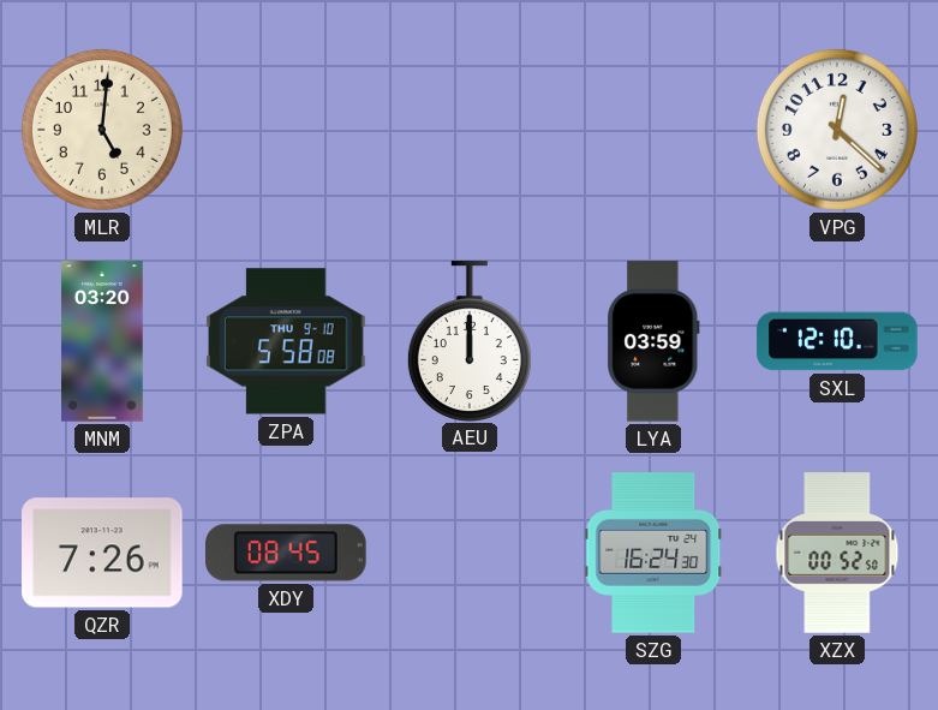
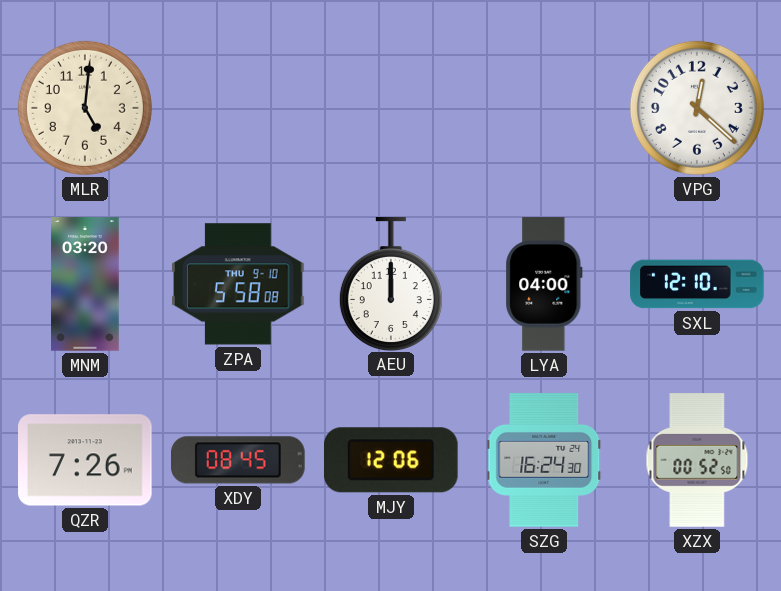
LYA: 03:59 -> 04:00
MJY: none -> 12:06
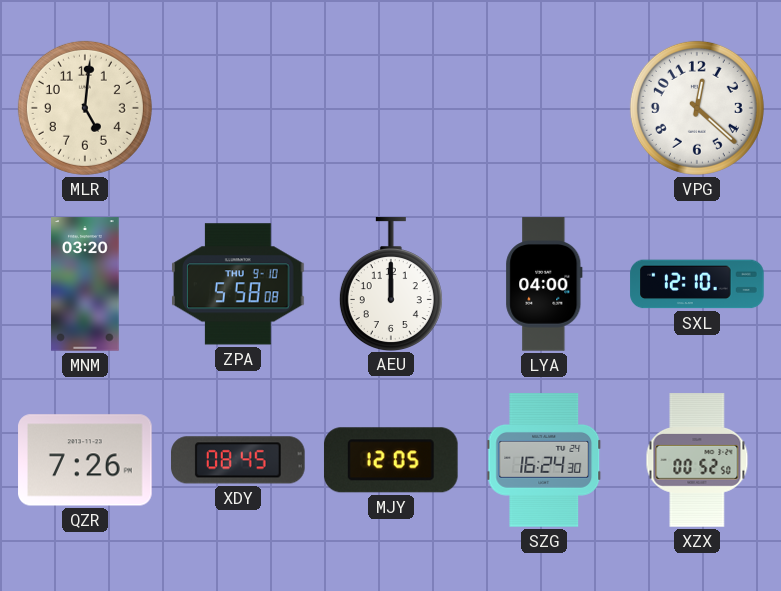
MJY: 12:06 -> 12:05
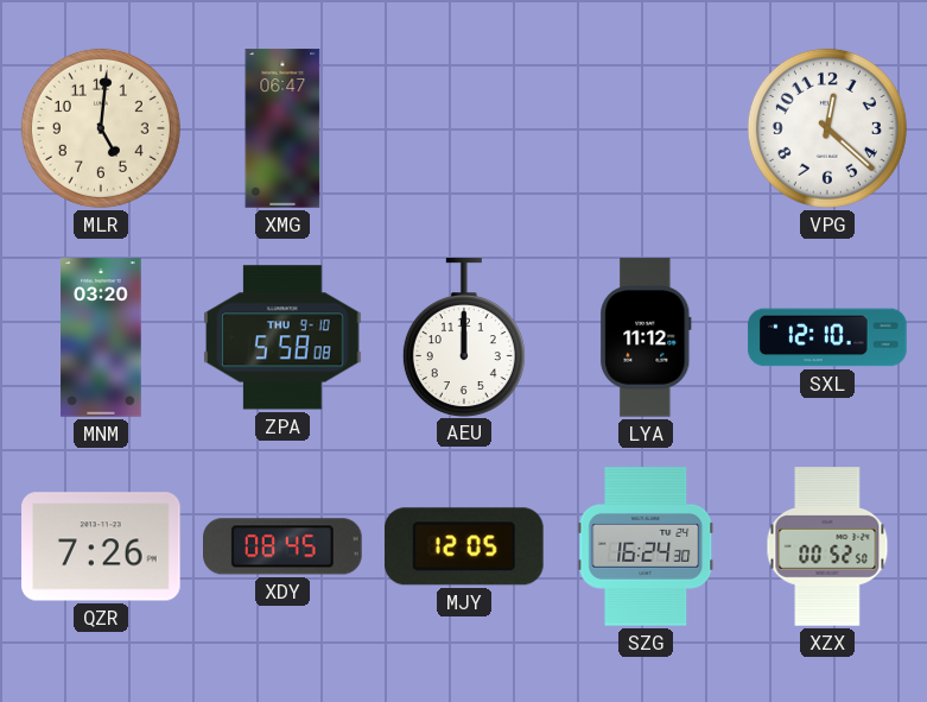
XMG: none -> 06:47
LYA: 04:00 -> 11:12
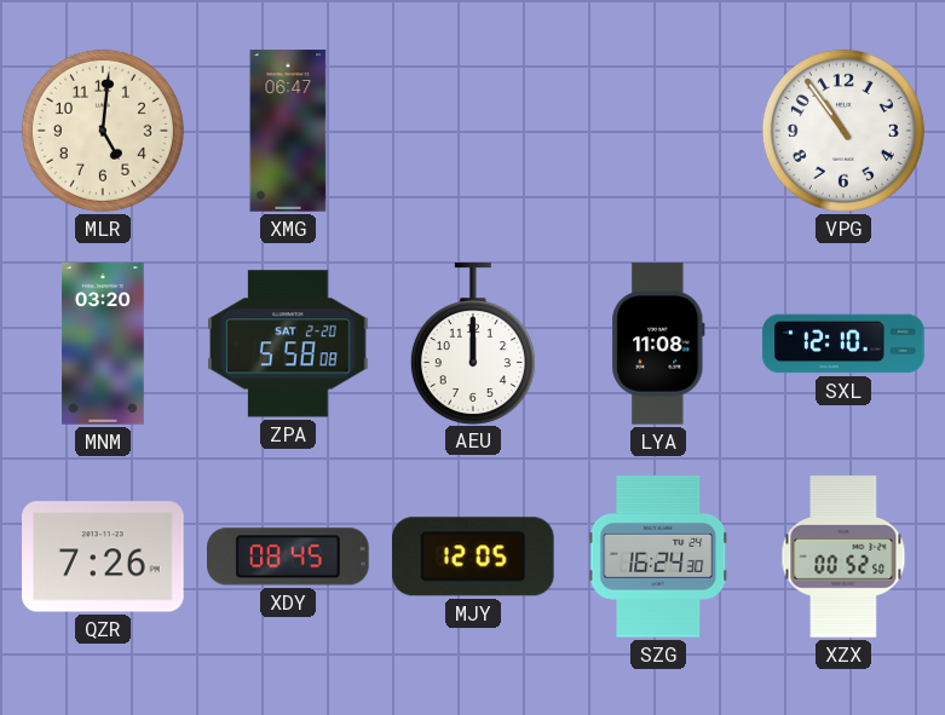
VPG: 12:22 -> 10:54
ZPA date: THU 9-10 -> SAT 2-20
LYA: 11:12 -> 11:08
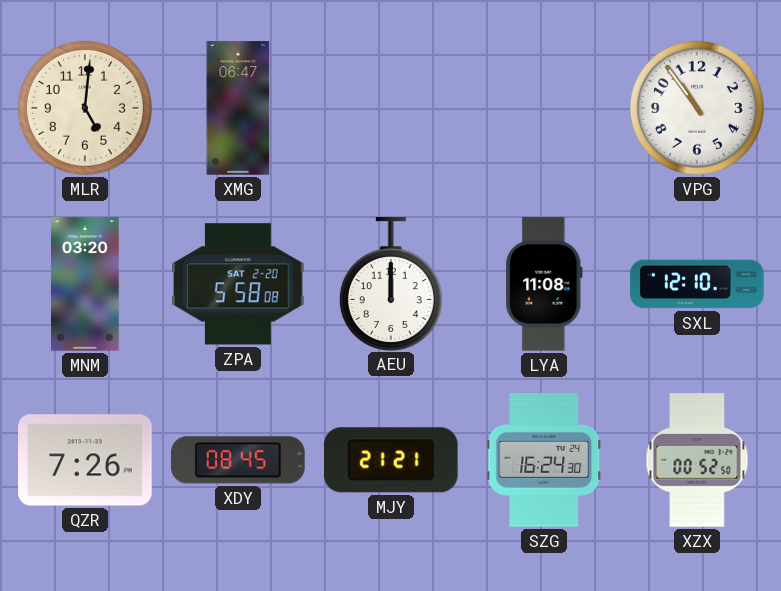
MJY: 12:05 -> 21:21
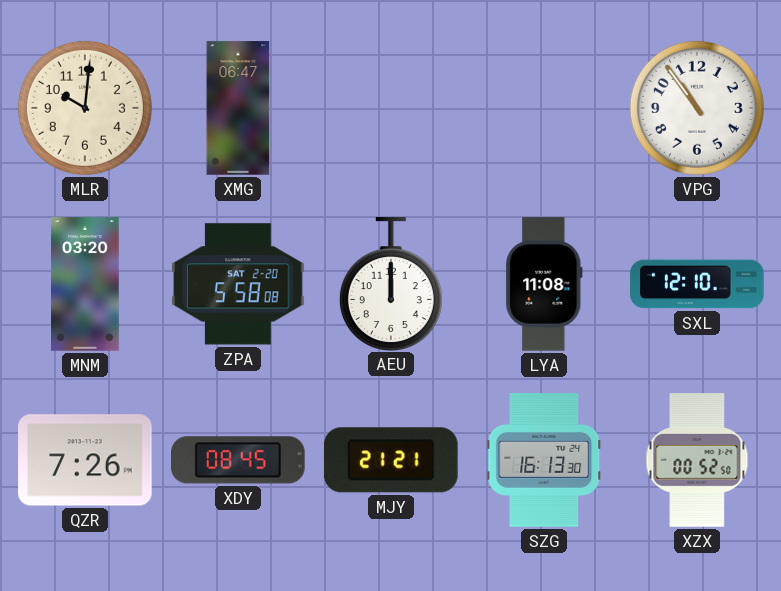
MLR: 5:01 -> 10:01
SZG: 16:24 -> 16:13
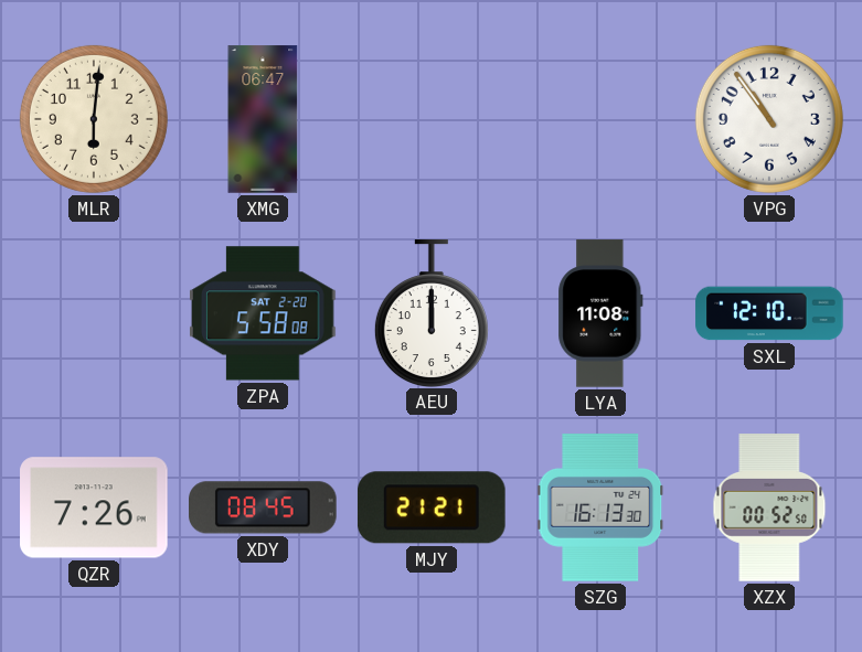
MLR: 10:01 -> 6:01
MNM: 03:20 -> none
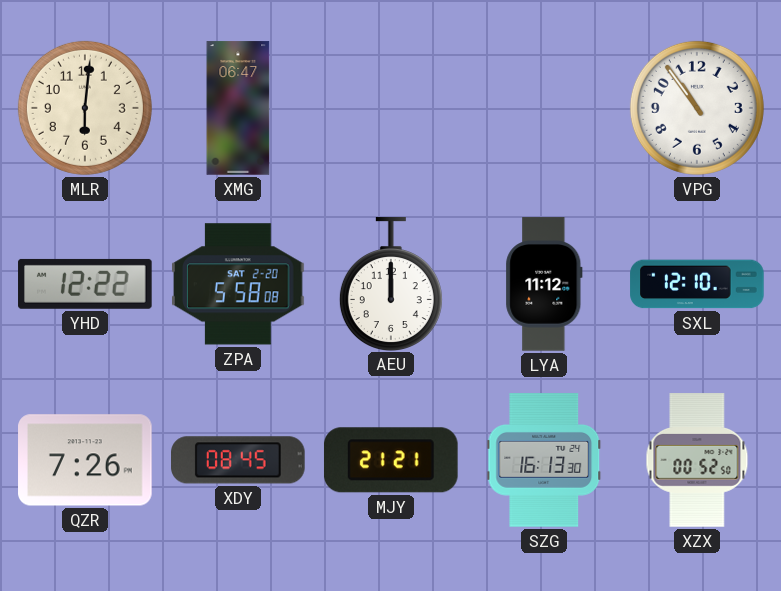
YHD: none -> 12:22
LYA: 11:08 -> 11:12
